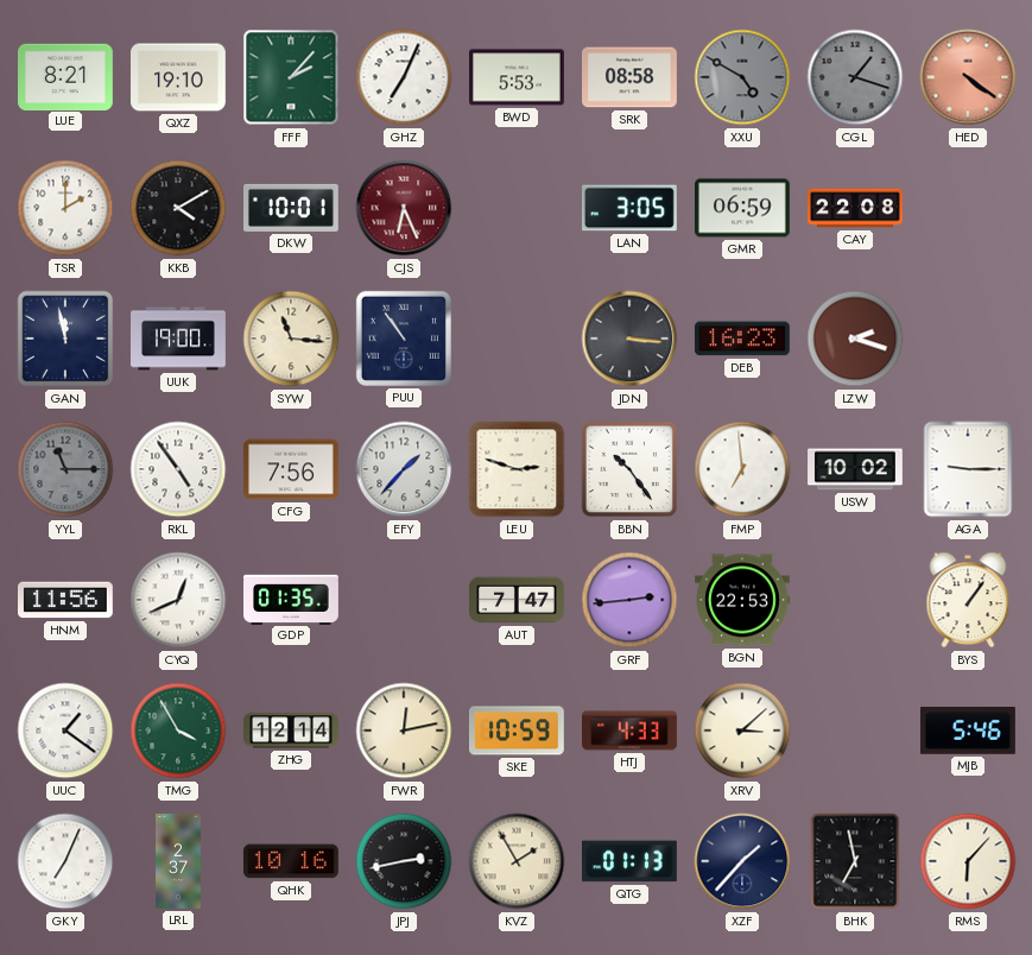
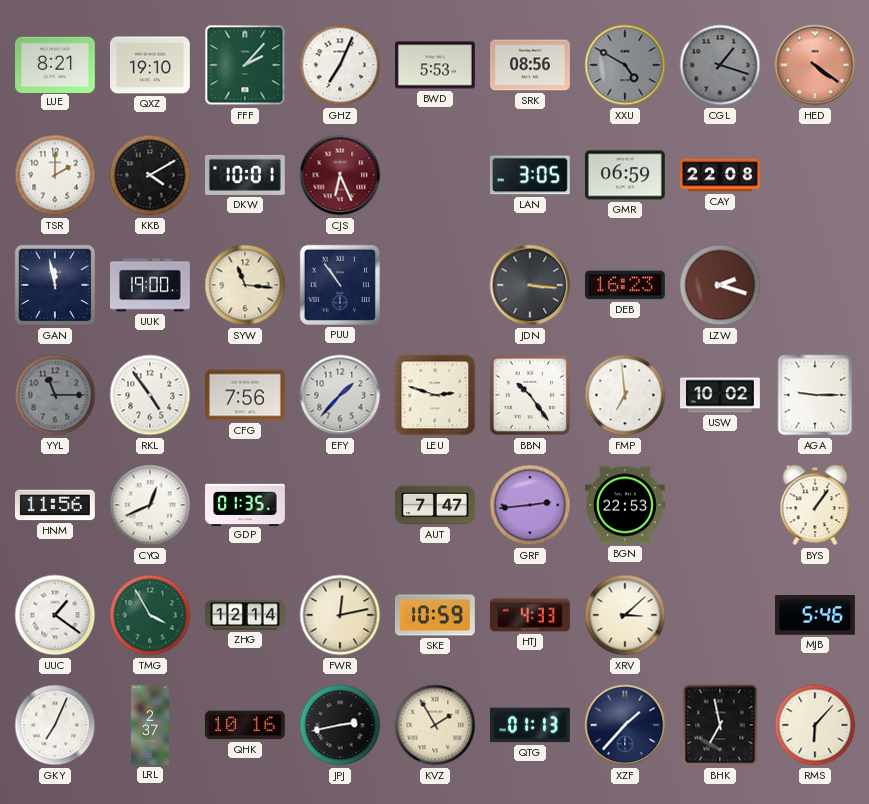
SRK: 08:58 -> 08:56
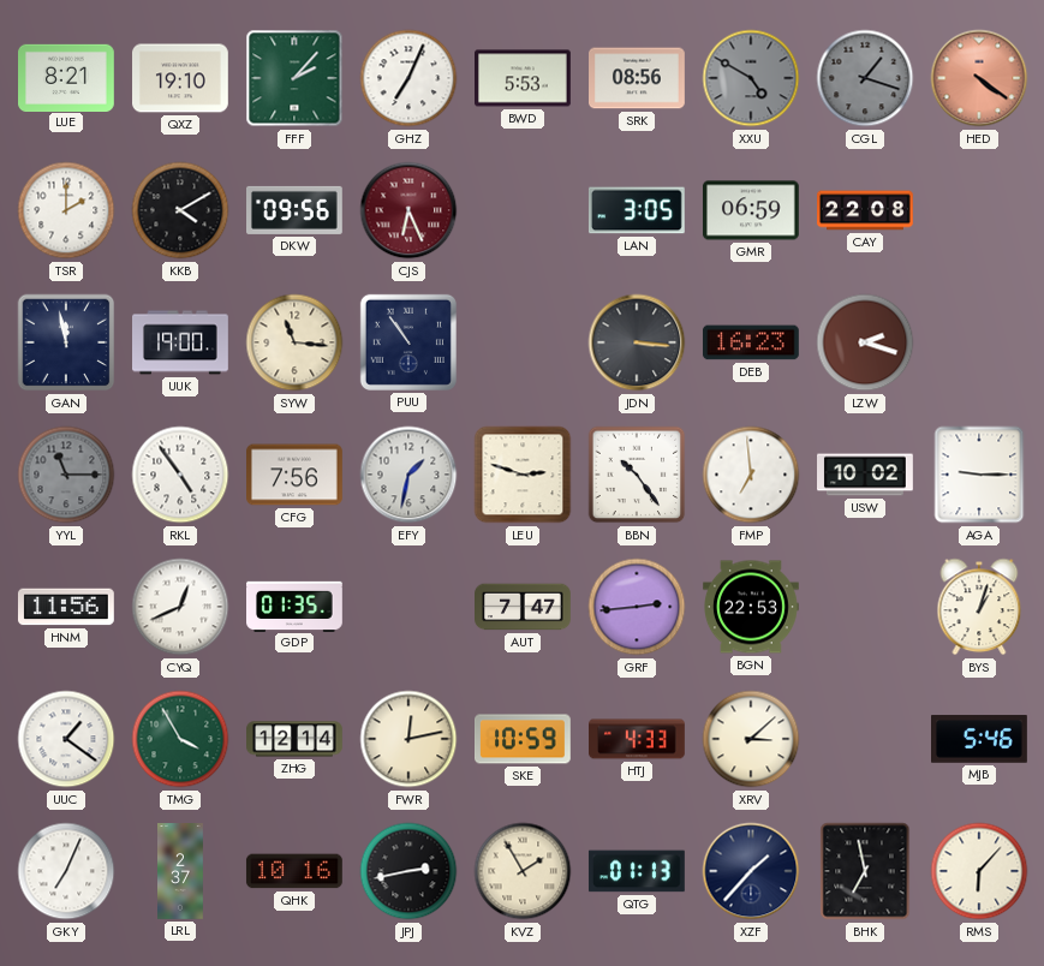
DKW: 10:01 -> 09:56
EFY: 1:37 -> 1:32
BYS: 1:06 -> 1:03
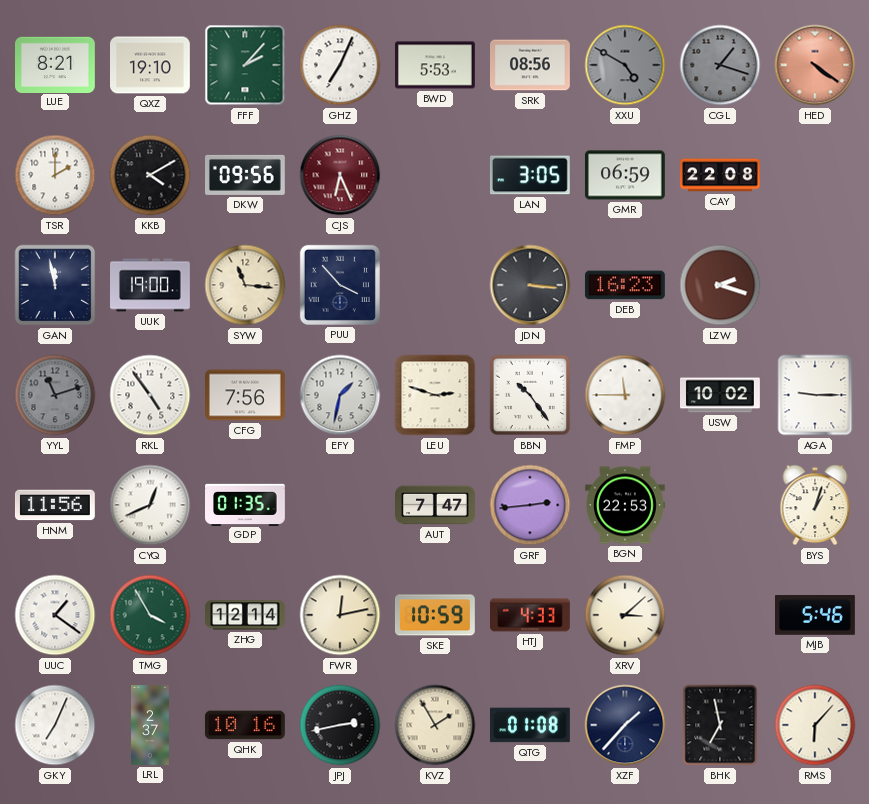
PUU: 10:54 -> 3:53
YYL: 11:15 -> 11:12
FMP: 6:59 -> 11:45
QTG: 01:13 -> 01:08
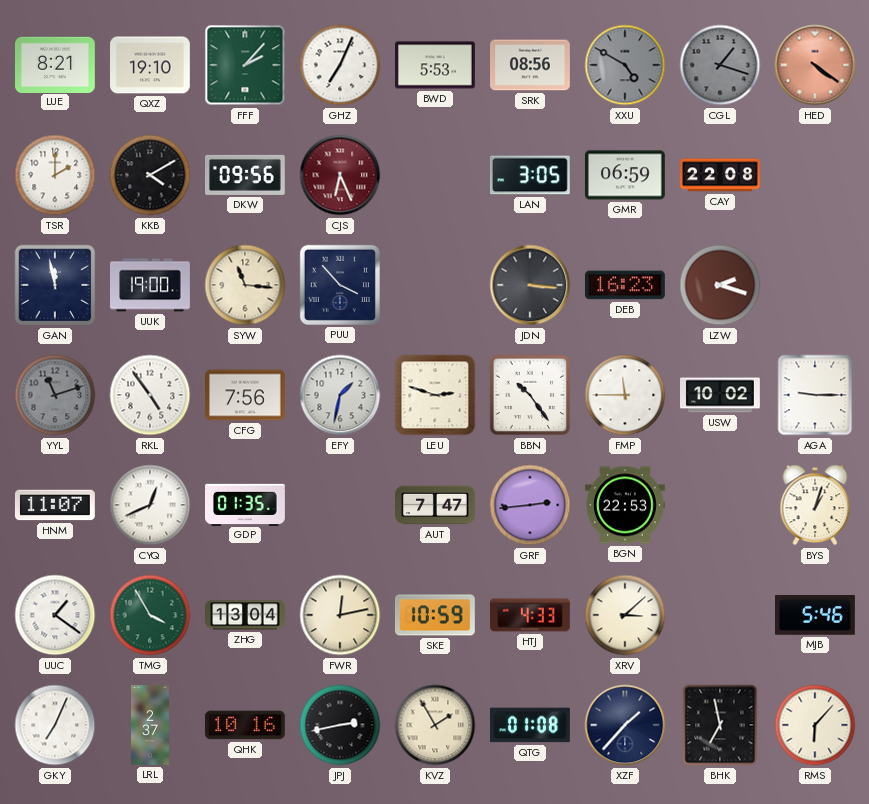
HNM: 11:56 -> 11:07
ZHG: 12:14 -> 13:04
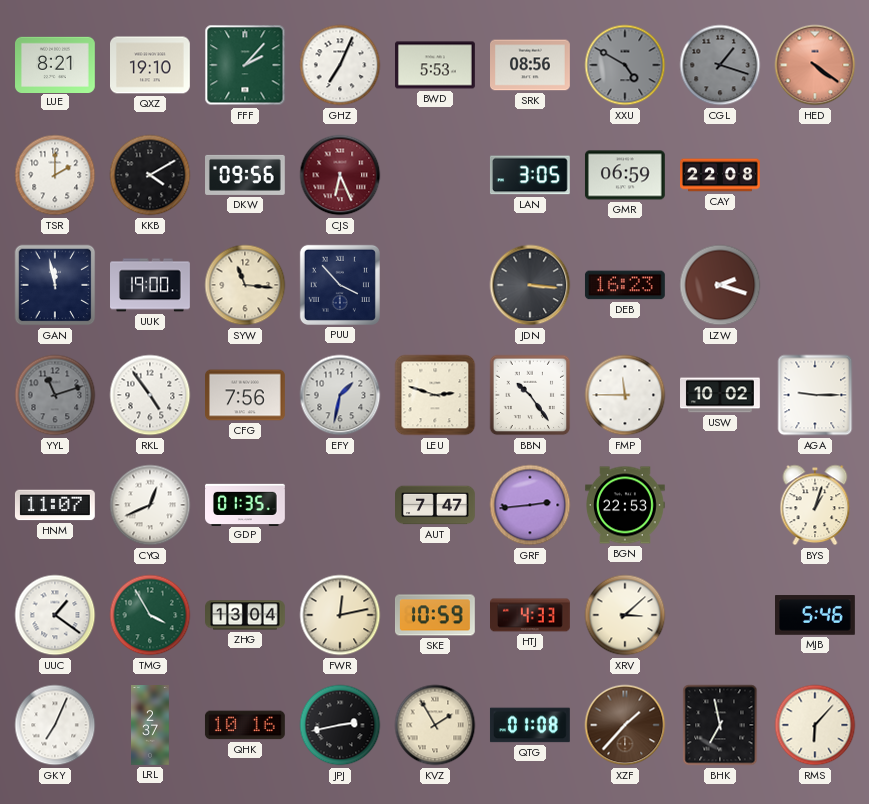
XZF dial: navy -> brown
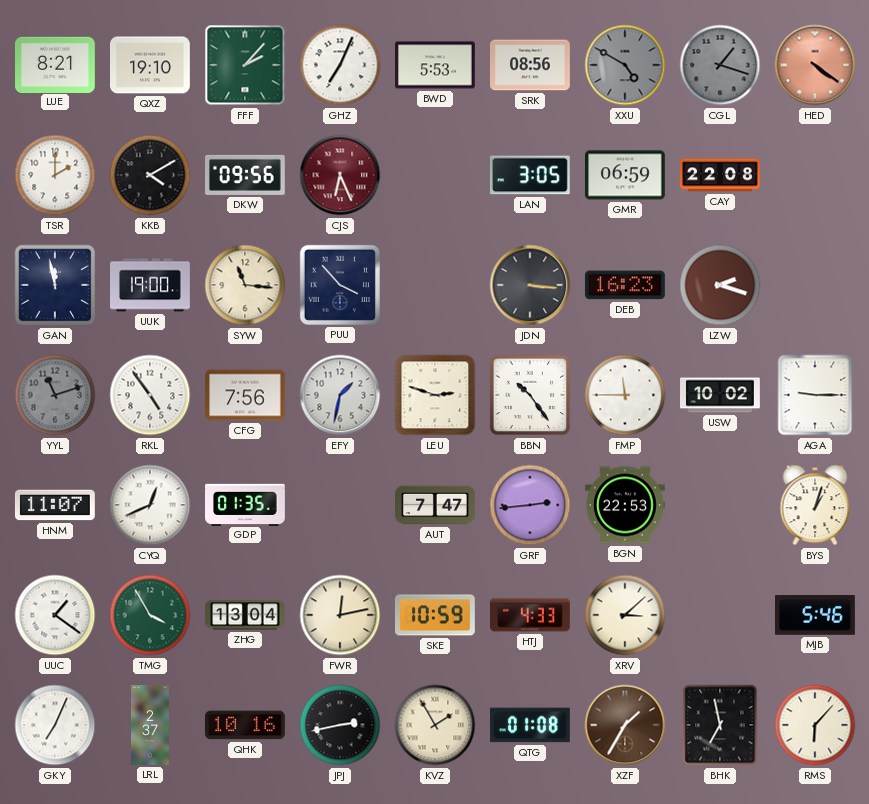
XZF: 1:37 -> 1:35
